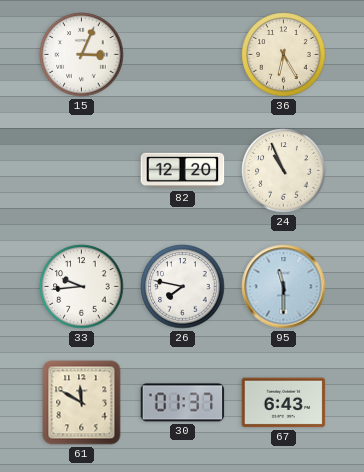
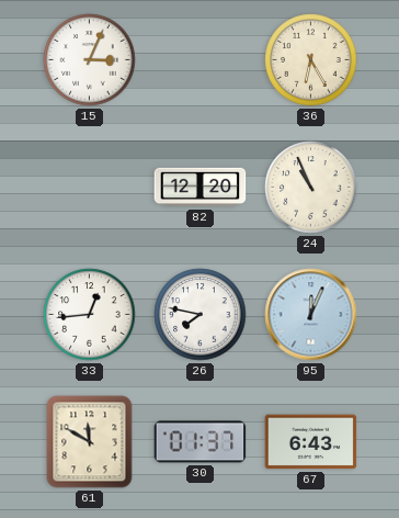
33: 9:44 -> 12:44
95: 11:30 -> 12:04
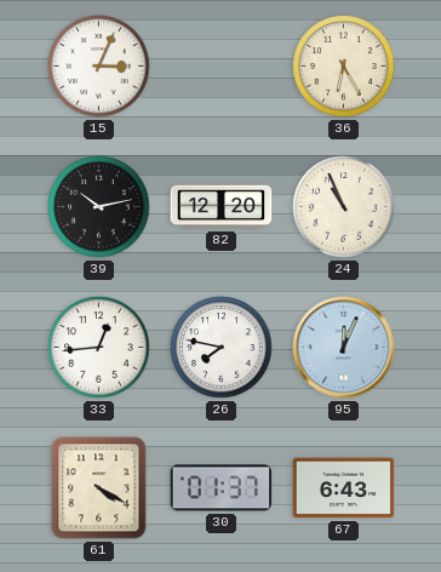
39: none -> 10:13
61: 11:50 -> 4:20
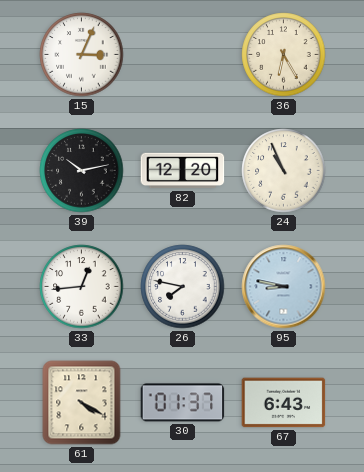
95: 12:04 -> 8:47
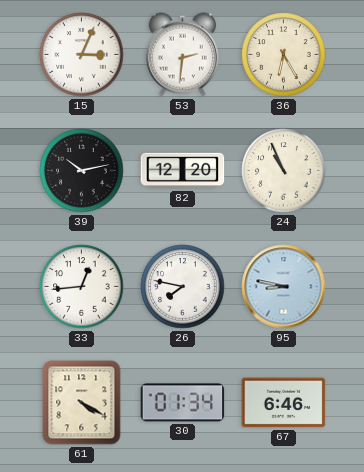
53: none -> 2:31
30: 01:37 -> 01:34
67: 6:43 -> 6:46
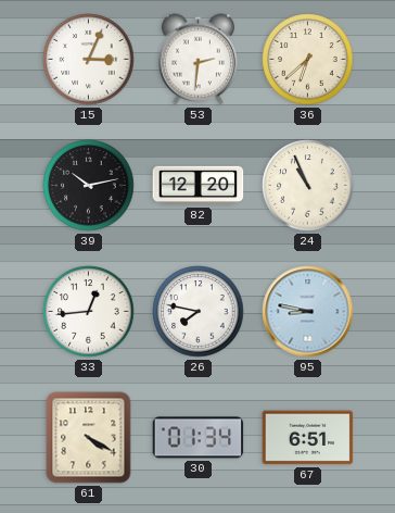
36: 6:25 -> 6:38
67: 6:46 -> 6:51
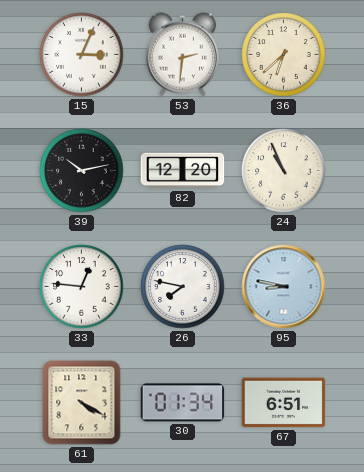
33: 12:44 -> 12:46
